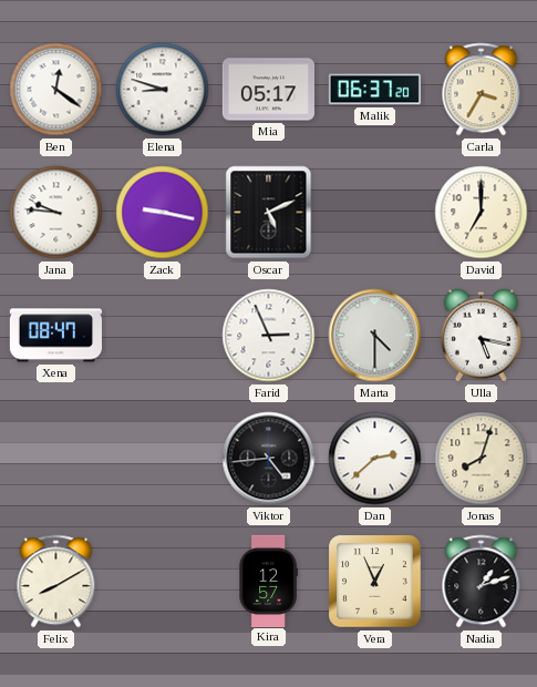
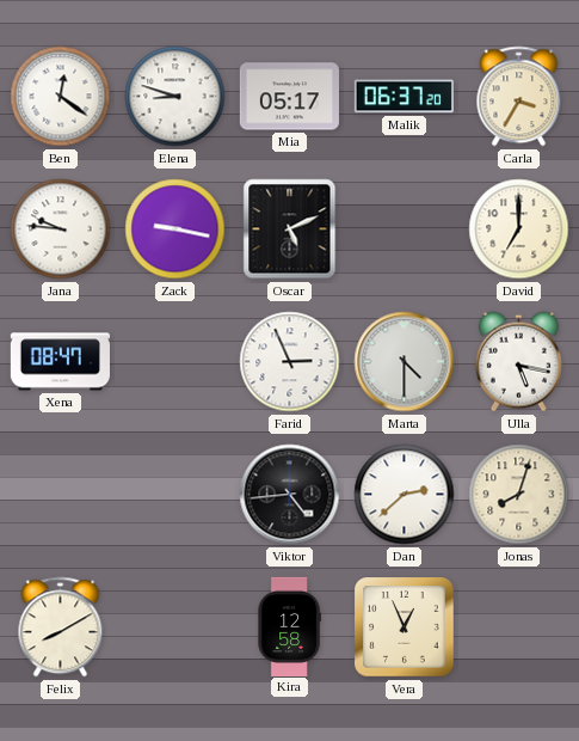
Kira: 12:57 -> 12:58
Nadia: 1:12 -> none
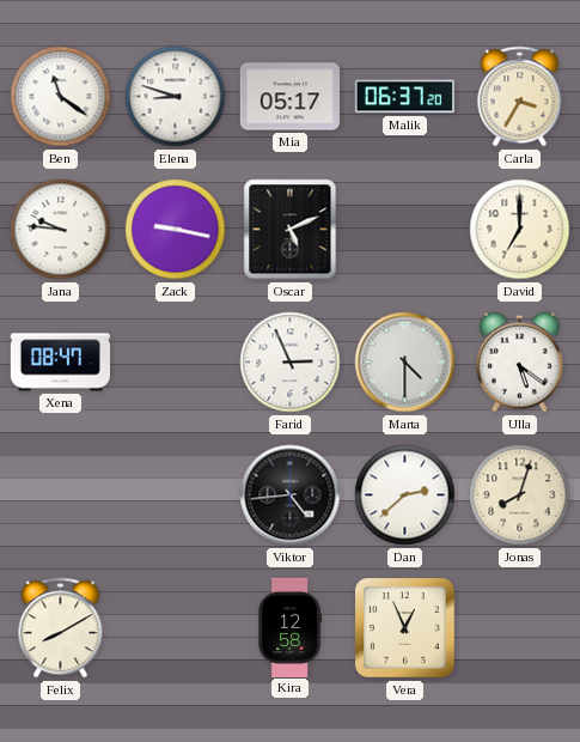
Ben: 12:21 -> 11:21
Ulla: 5:17 -> 5:21
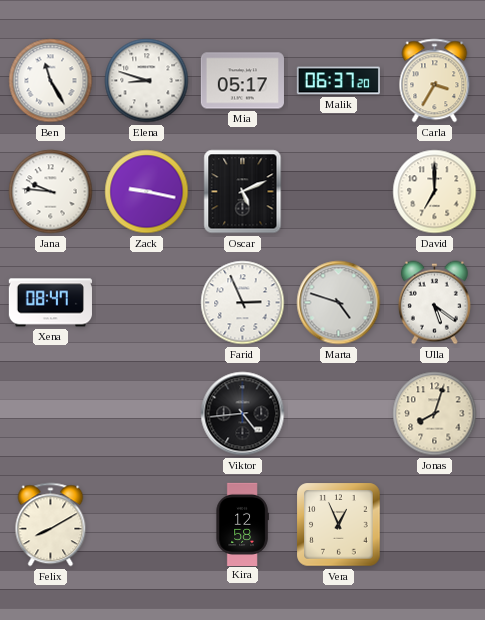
Ben: 11:21 -> 11:25
Marta: 4:30 -> 4:48
Dan: 2:38 -> none
